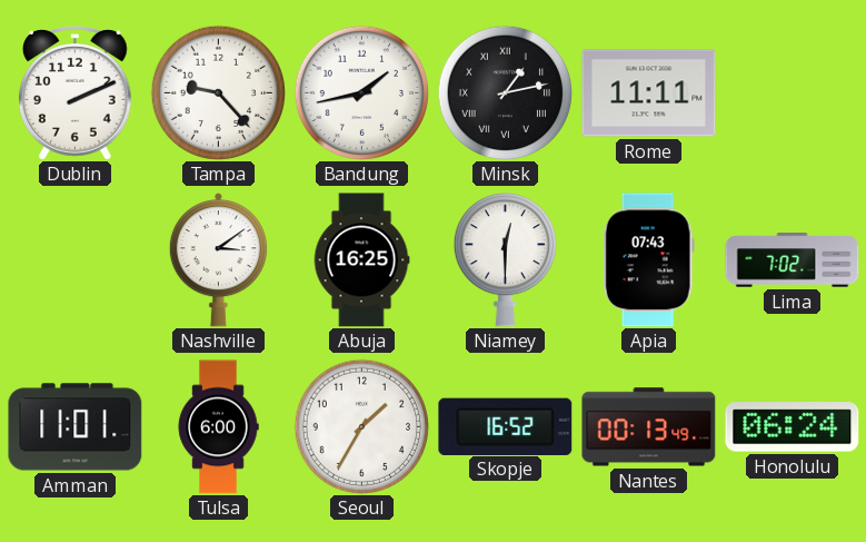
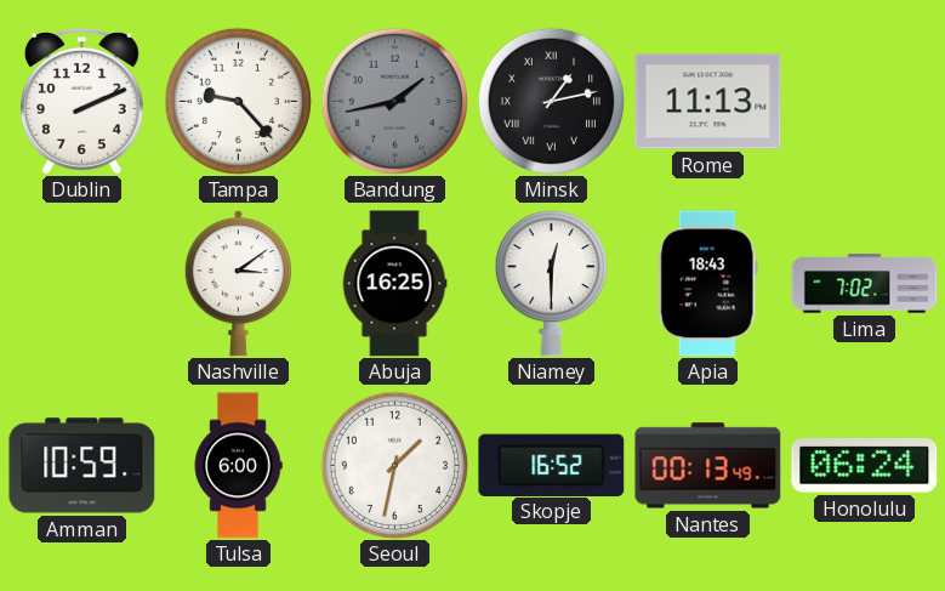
Bandung dial: white -> grey
Rome: 11:11 -> 11:13
Apia: 07:43 -> 18:43
Amman: 11:01 -> 10:59
Seoul: 1:35 -> 1:32
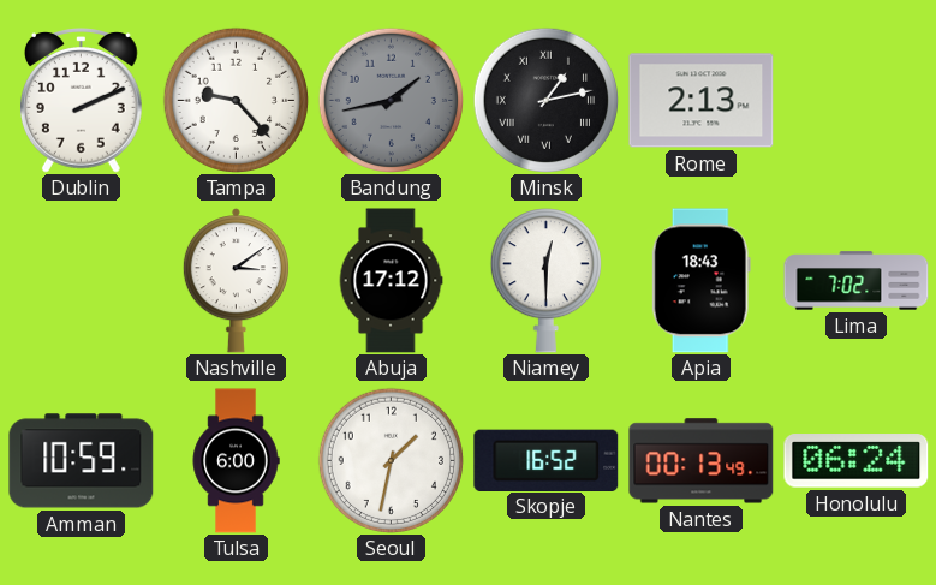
Rome: 11:13 -> 2:13
Abuja: 16:25 -> 17:12
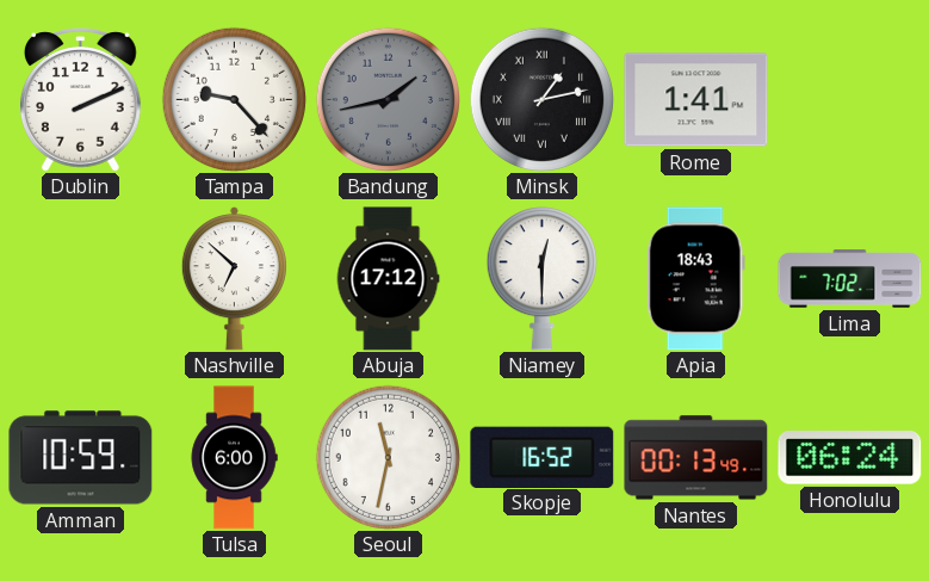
Rome: 2:13 -> 1:41
Nashville: 3:09 -> 6:52
Seoul: 1:32 -> 11:32
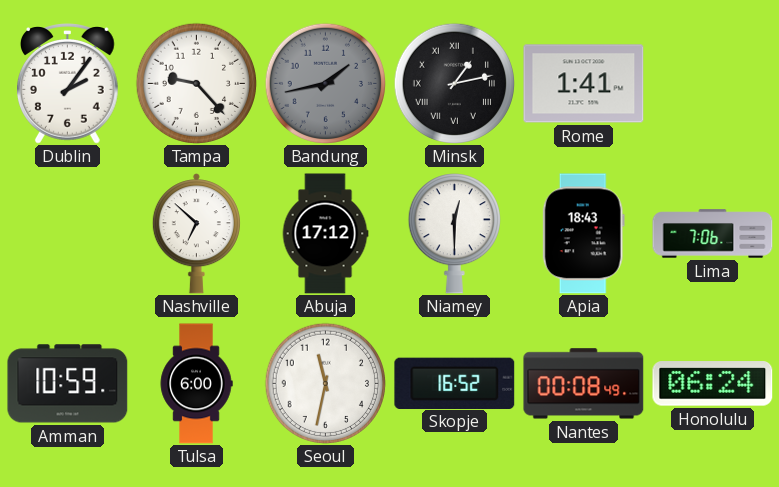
Dublin: 2:11 -> 2:06
Lima: 7:02 -> 7:06
Nantes: 00:13 -> 00:08
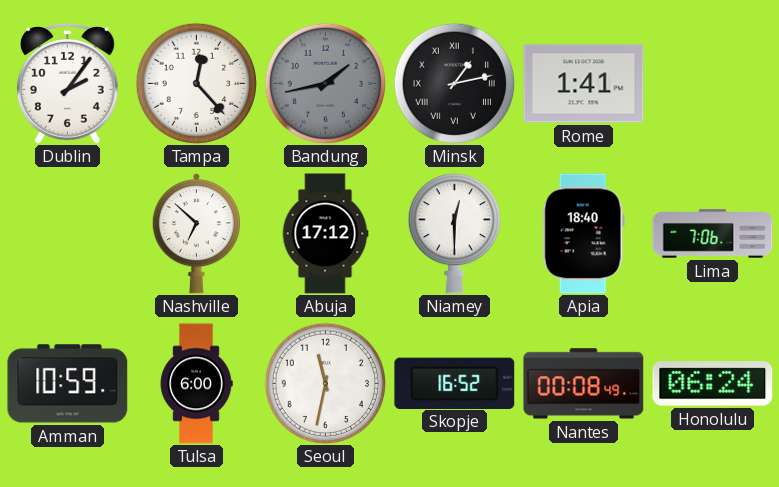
Tampa: 9:23 -> 12:23
Apia: 18:43 -> 18:40
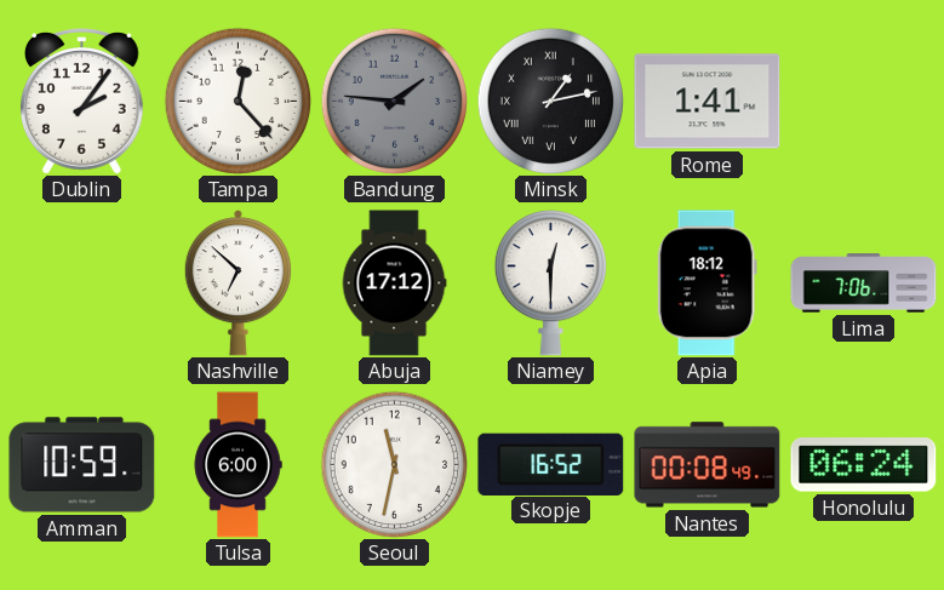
Bandung: 1:43 -> 1:46
Apia: 18:40 -> 18:12
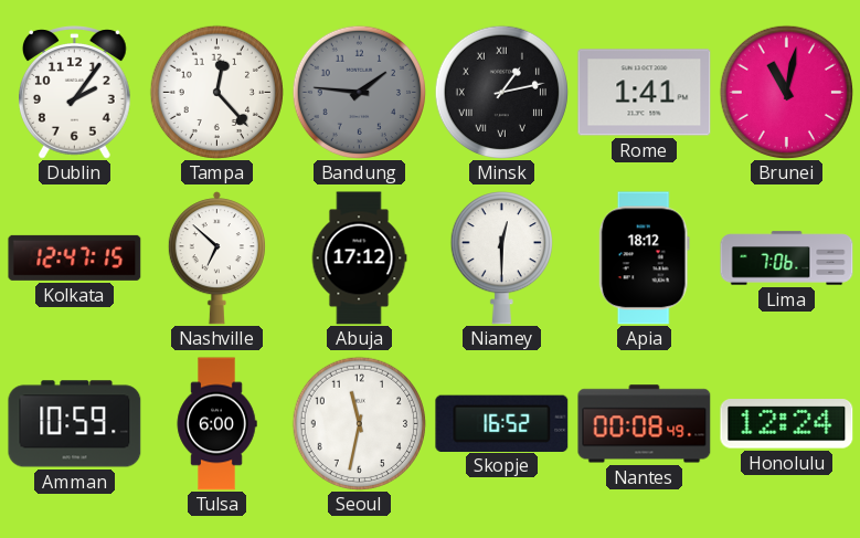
Brunei: none -> 11:02
Kolkata: none -> 12:47
Honolulu: 06:24 -> 12:24
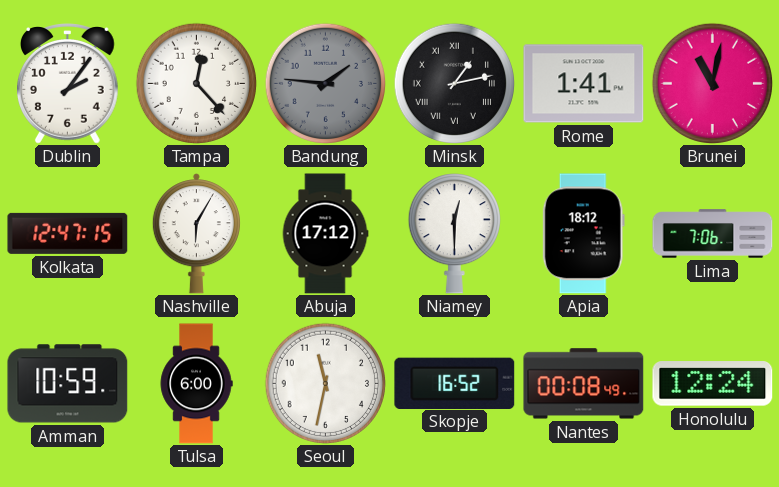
Nashville: 6:52 -> 6:05
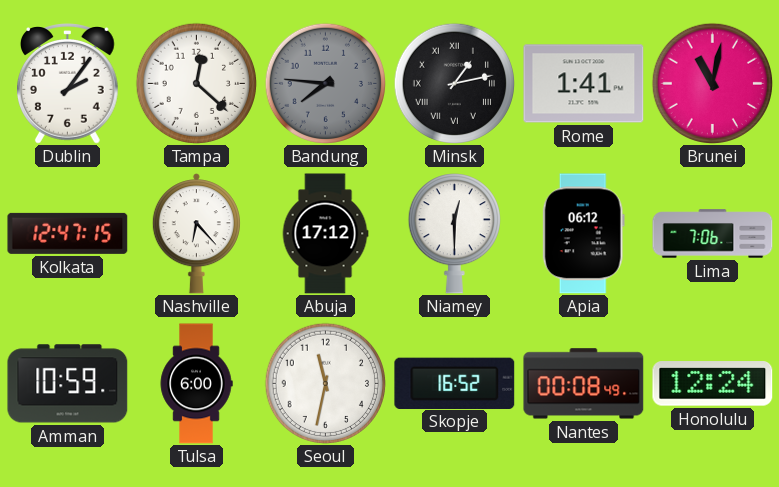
Tampa: 12:23 -> 12:22
Bandung: 1:46 -> 7:46
Nashville: 6:05 -> 6:23
Apia: 18:12 -> 06:12
